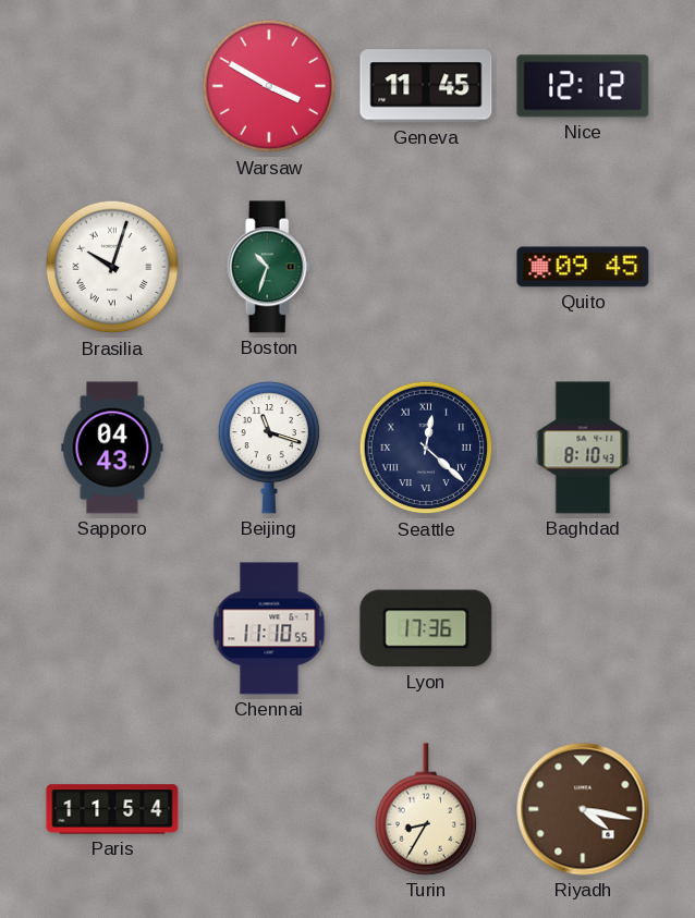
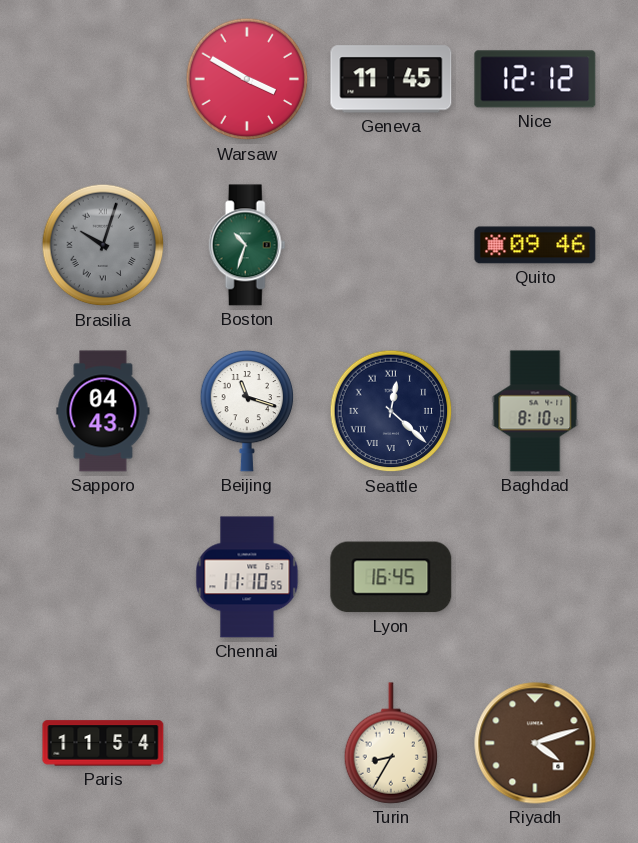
Brasilia dial: white -> grey
Quito: 09:45 -> 09:46
Lyon: 17:36 -> 16:45
Riyadh: 4:17 -> 4:12
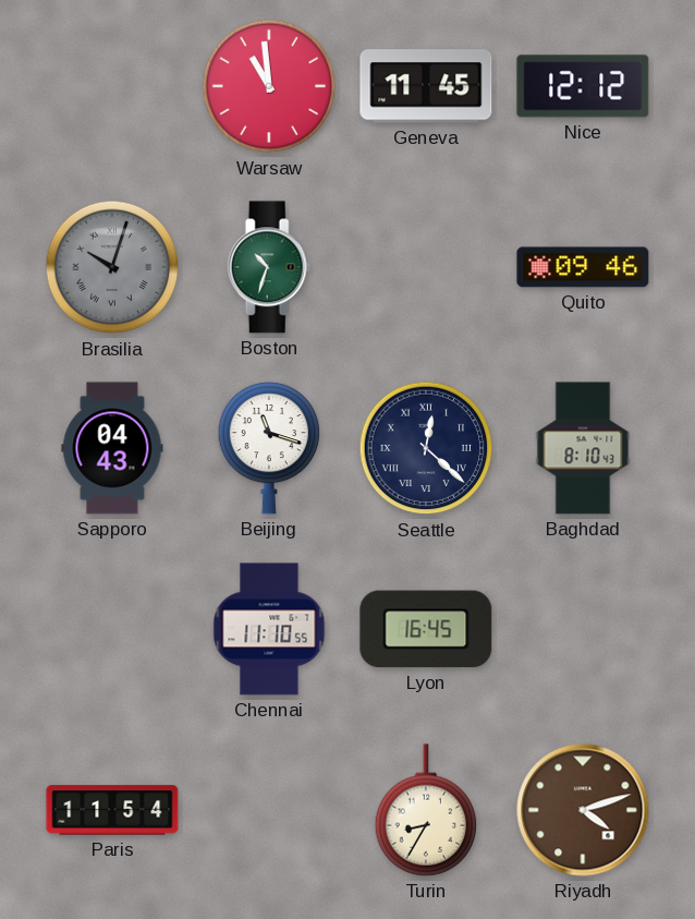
Warsaw: 3:50 -> 10:59
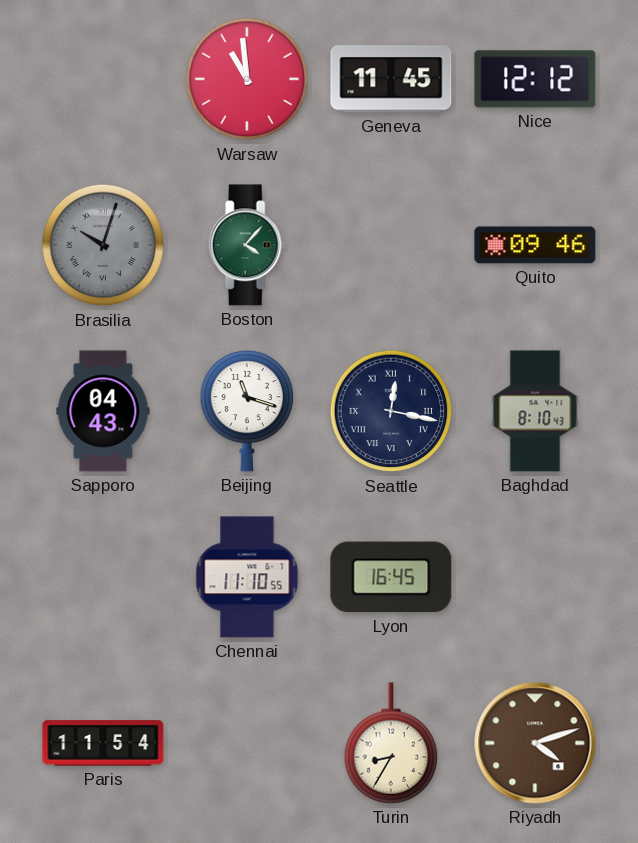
Boston: 10:33 -> 4:07
Seattle: 12:22 -> 12:17
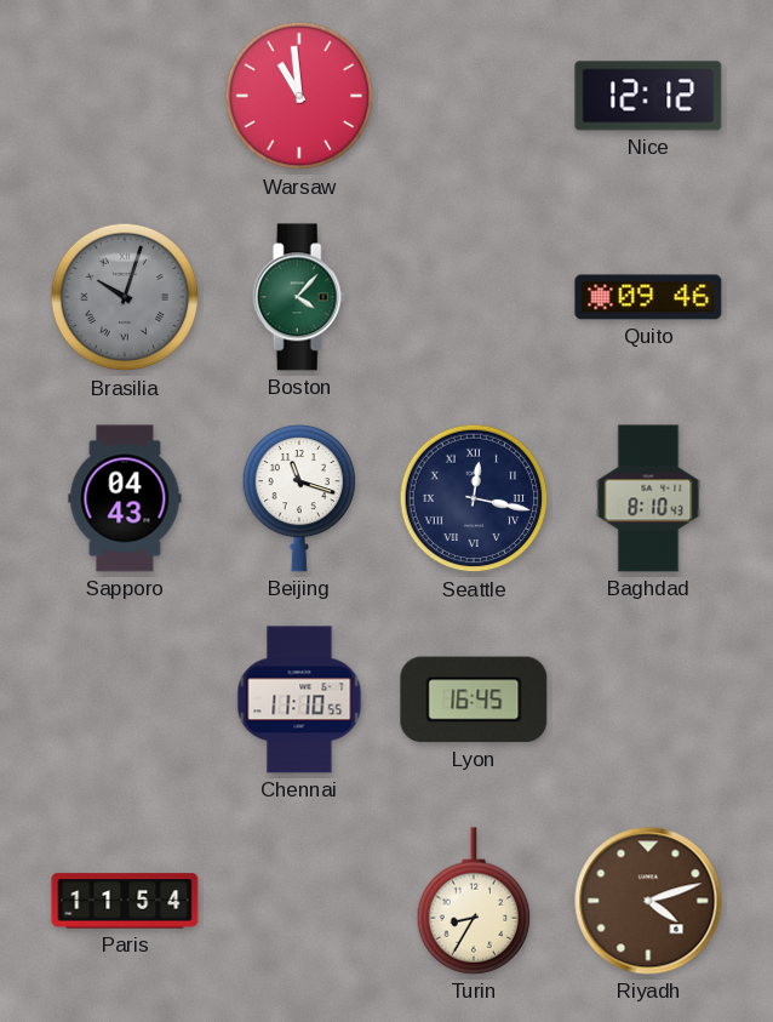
Geneva: 11:45 -> none
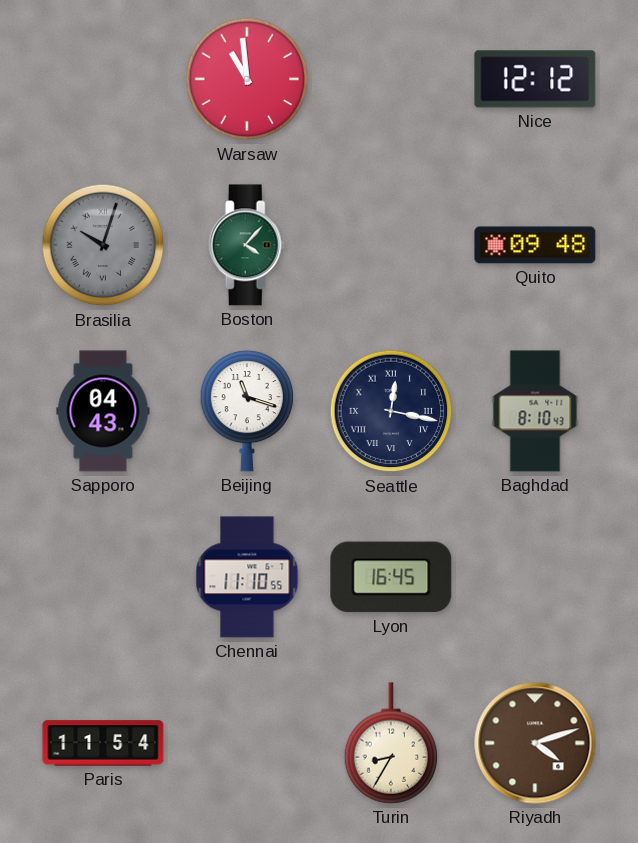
Quito: 09:46 -> 09:48
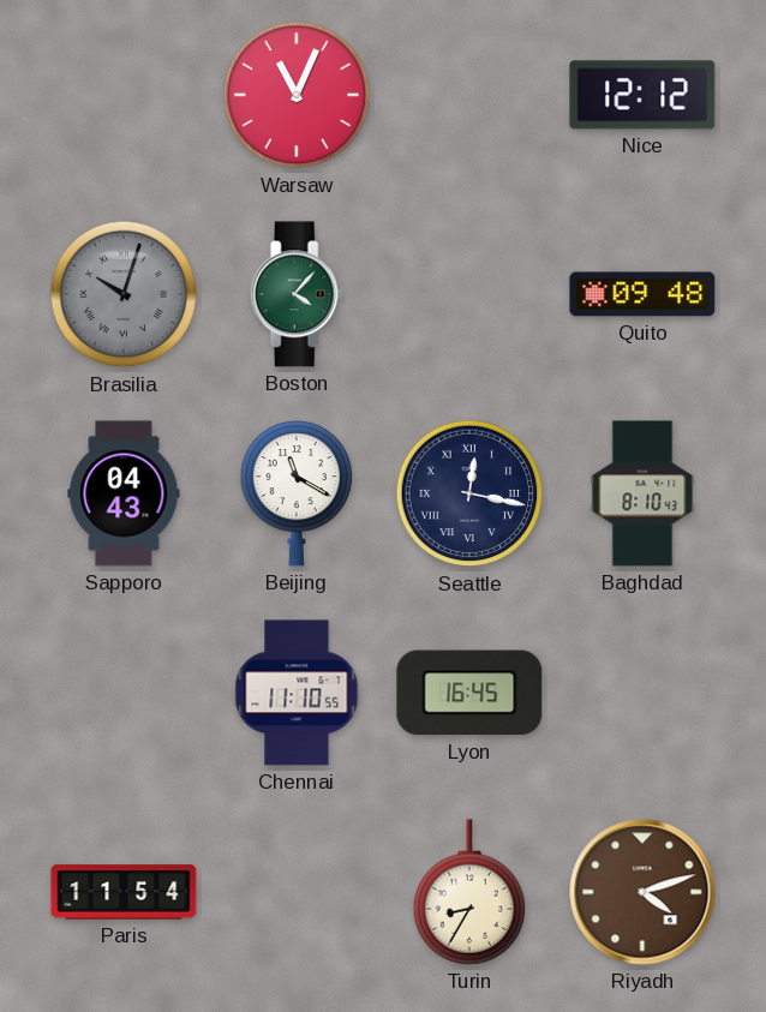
Warsaw: 10:59 -> 11:04
Beijing: 11:18 -> 11:20
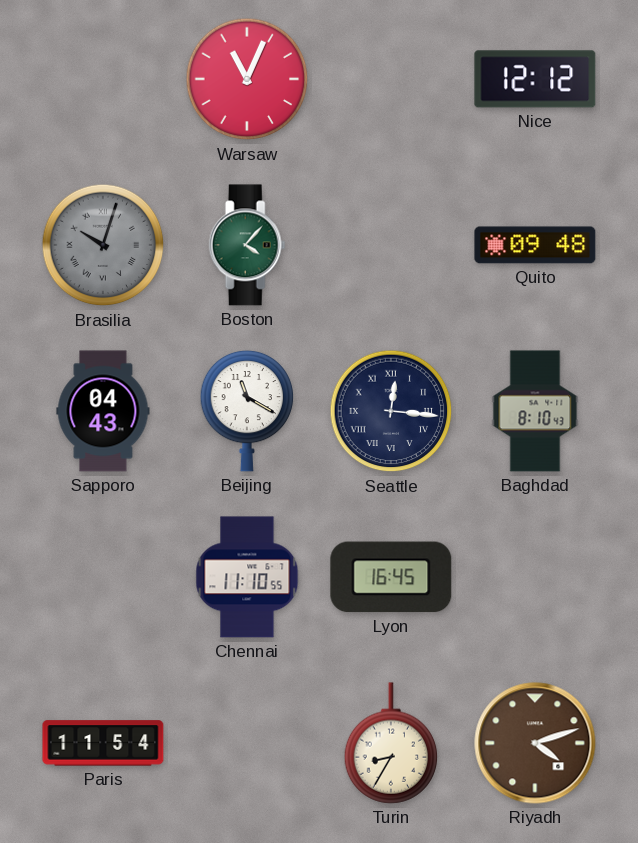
Seattle: 12:17 -> 12:16
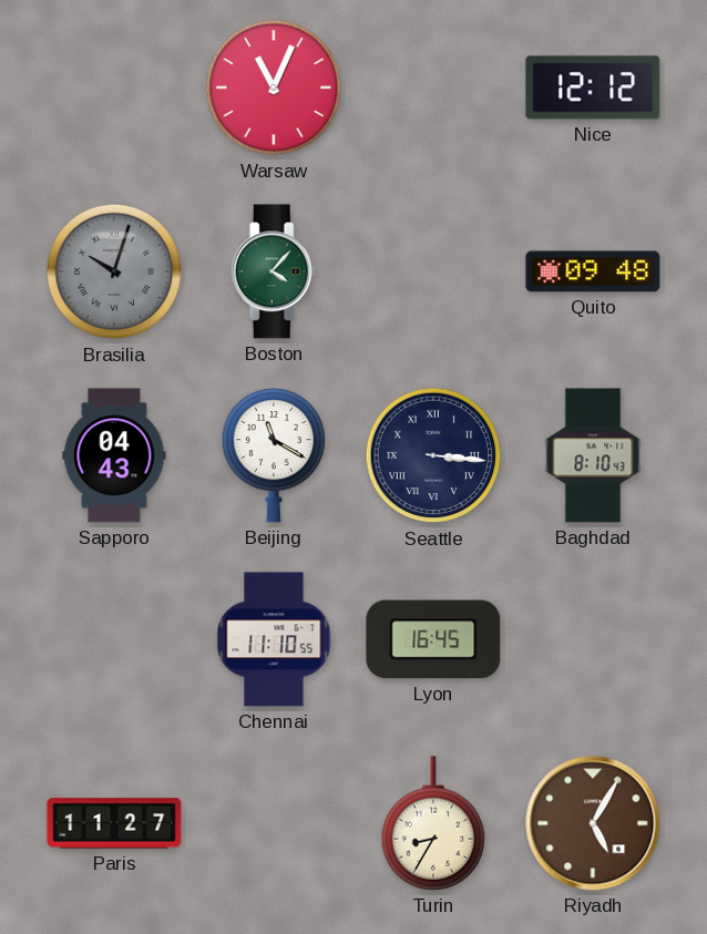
Seattle: 12:16 -> 3:16
Paris: 11:54 -> 11:27
Riyadh: 4:12 -> 5:05
